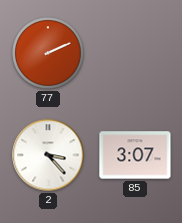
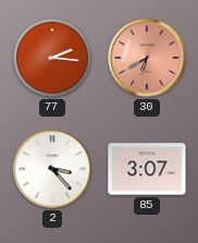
77: 2:11 -> 2:16
30: none -> 6:40
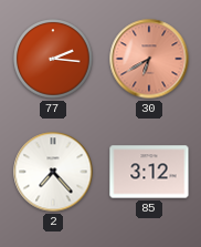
2: 3:23 -> 7:23
85: 3:07 -> 3:12
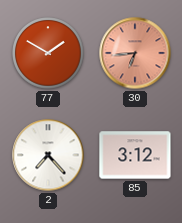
77: 2:16 -> 1:50
30: 6:40 -> 6:44
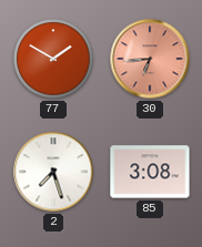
2: 7:23 -> 7:27
85: 3:12 -> 3:08
